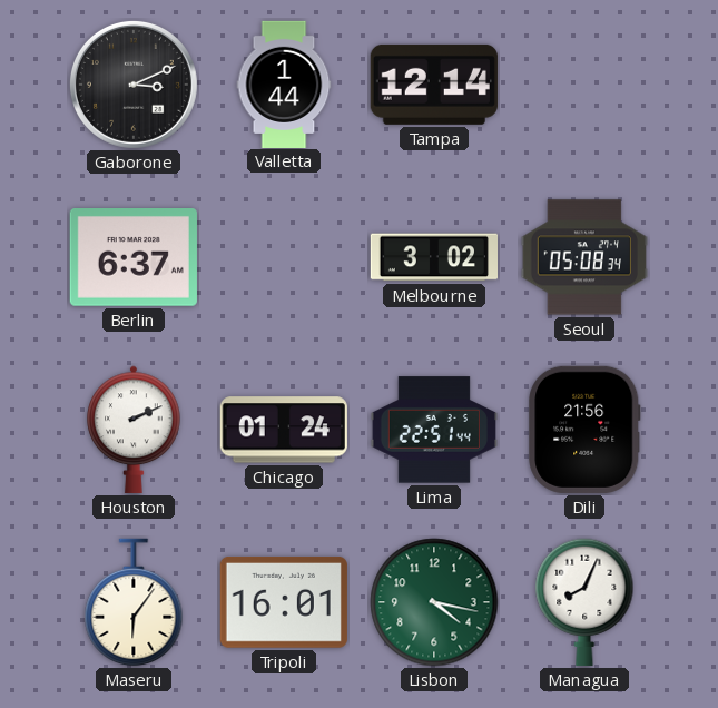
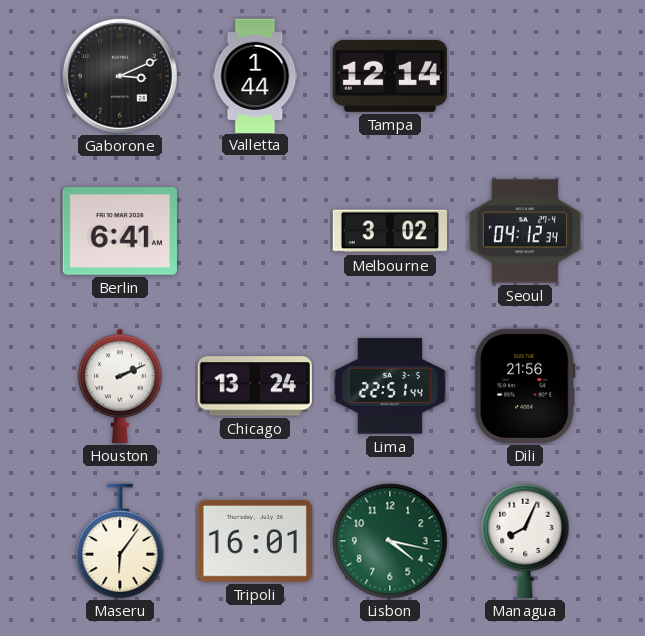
Berlin: 6:37 -> 6:41
Seoul: 05:08 -> 04:12
Chicago: 01:24 -> 13:24
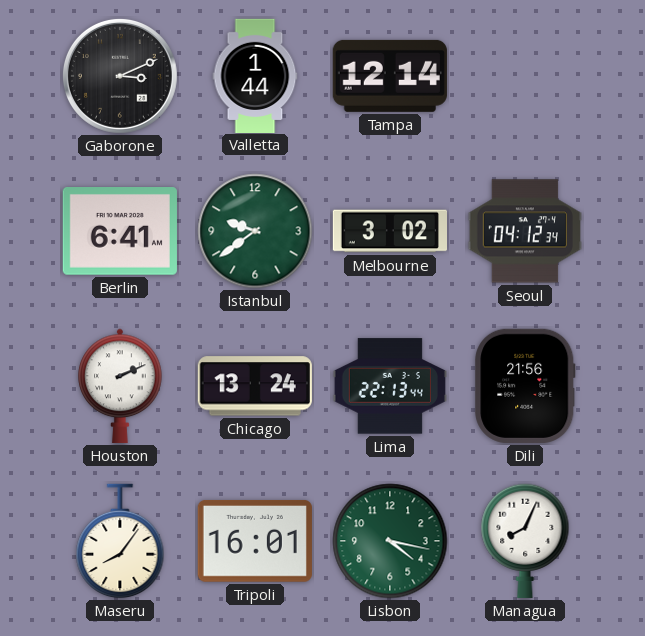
Istanbul: none -> 9:39
Lima: 22:51 -> 22:13
Maseru: 6:06 -> 8:06
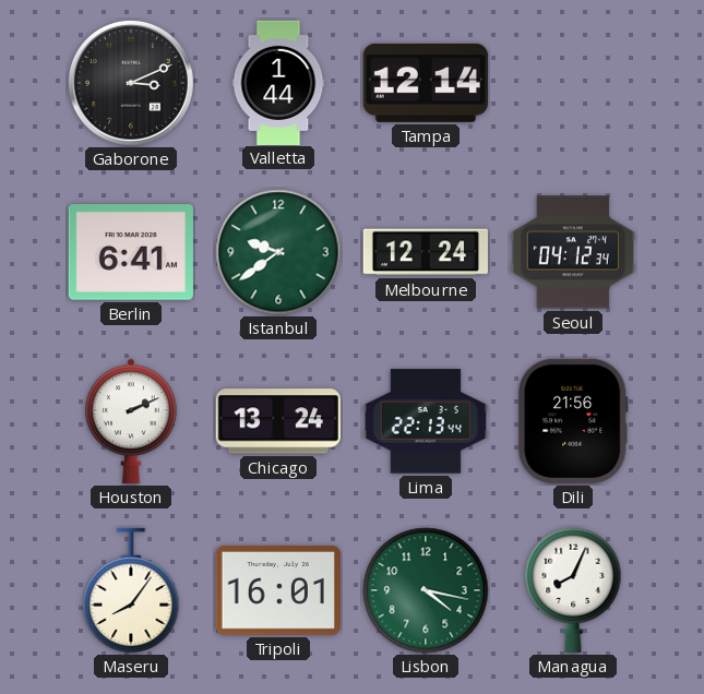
Melbourne: 3:02 -> 12:24
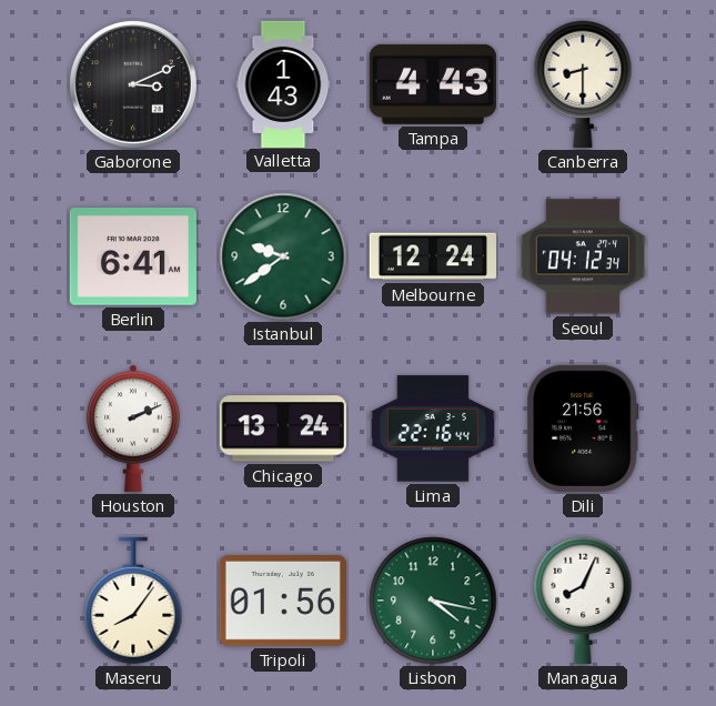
Valletta: 1:44 -> 1:43
Tampa: 12:14 -> 4:43
Canberra: none -> 8:30
Lima: 22:13 -> 22:16
Tripoli: 16:01 -> 01:56
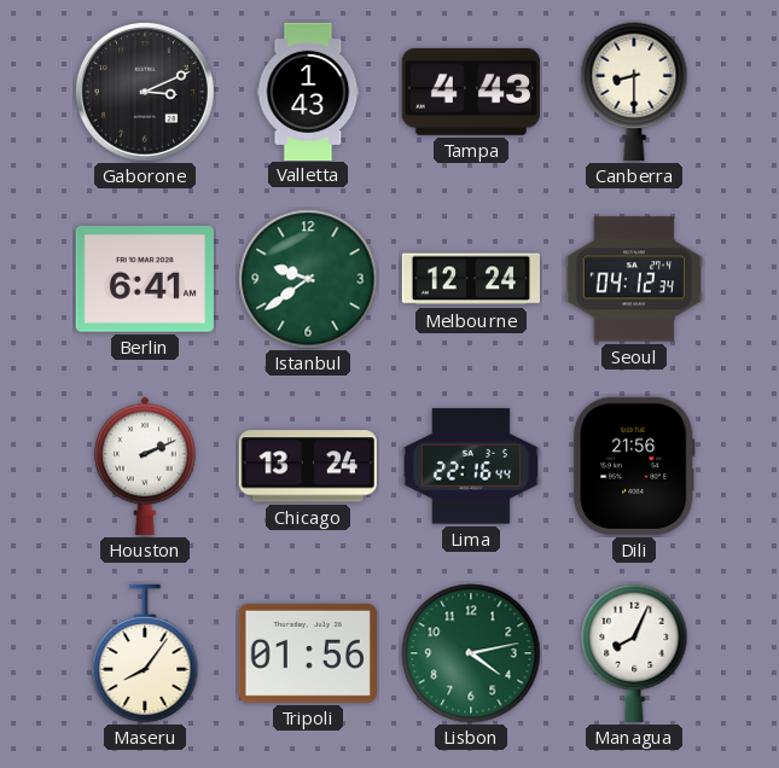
Lisbon: 4:17 -> 4:13
